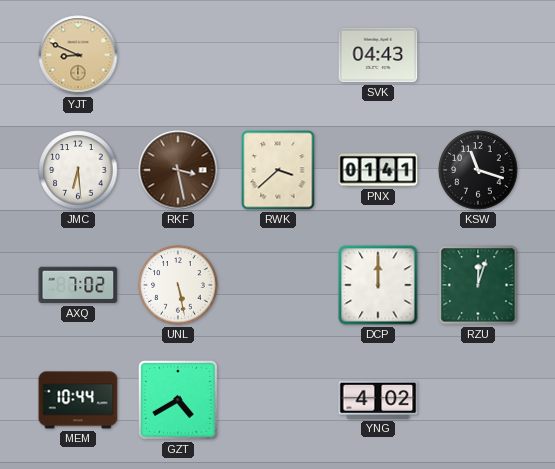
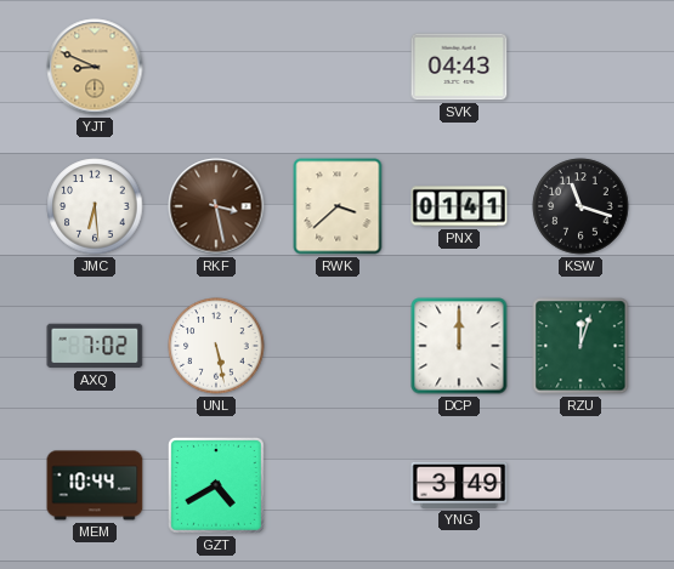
YNG: 4:02 -> 3:49
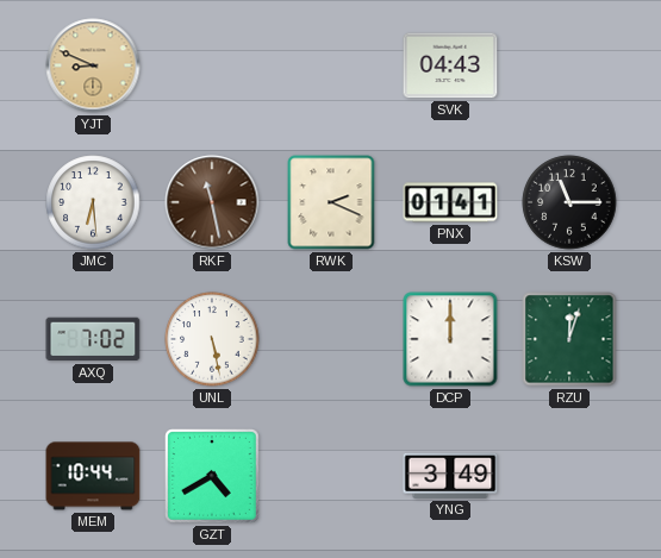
RKF: 3:28 -> 11:28
RWK: 3:38 -> 2:19
KSW: 11:18 -> 11:15
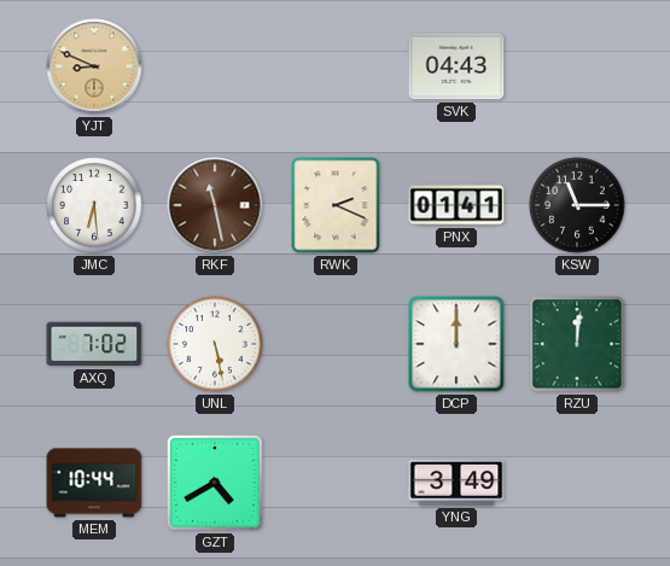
RZU: 12:03 -> 12:01
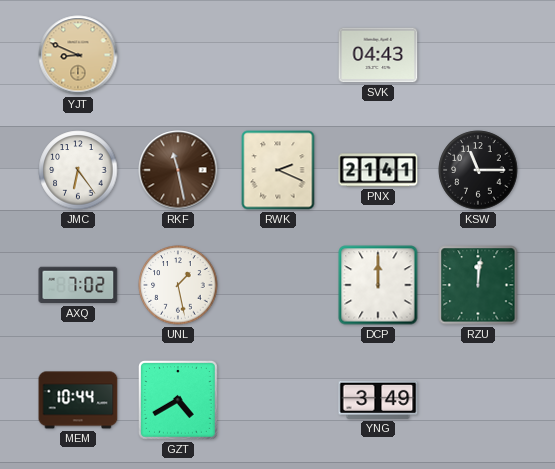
JMC: 6:29 -> 6:24
PNX: 01:41 -> 21:41
UNL: 5:28 -> 1:28
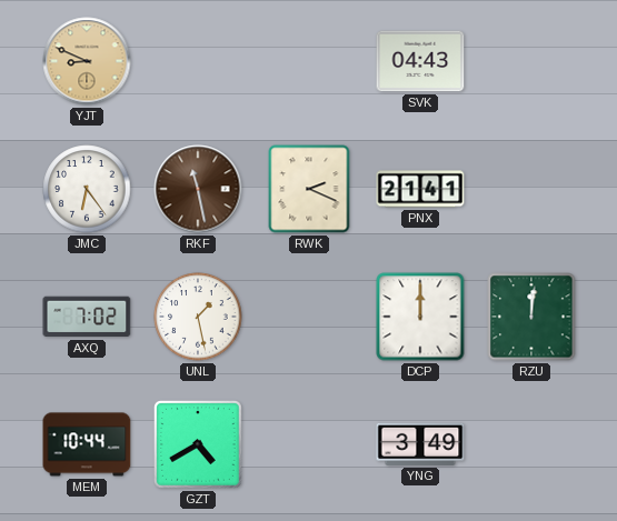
KSW: 11:15 -> none
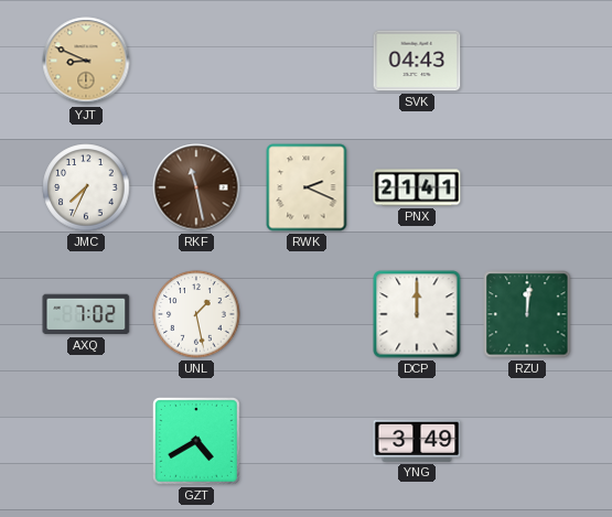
JMC: 6:24 -> 7:34
MEM: 10:44 -> none
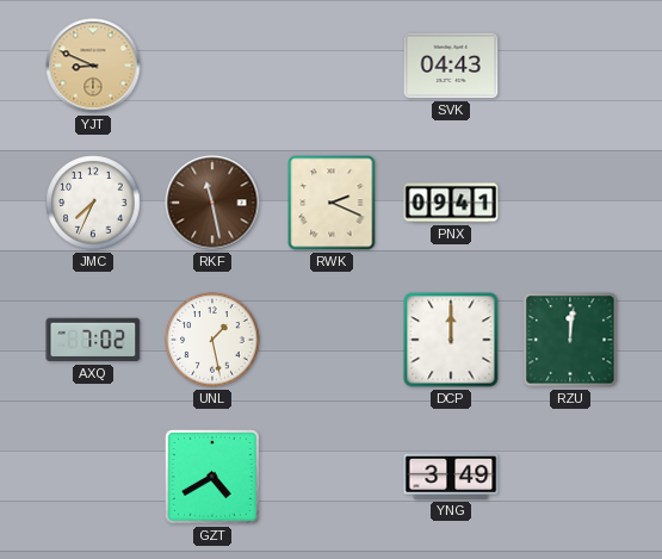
PNX: 21:41 -> 09:41
